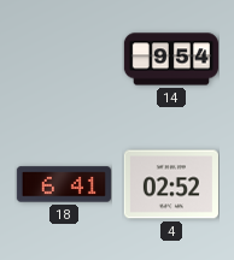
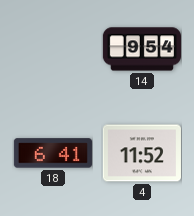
4: 02:52 -> 11:52
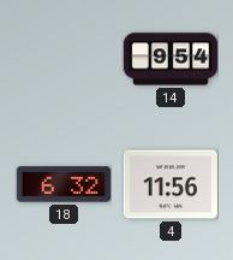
18: 6:41 -> 6:32
4: 11:52 -> 11:56
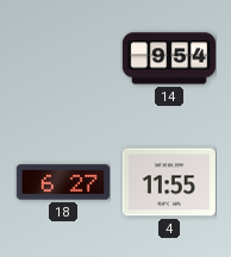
18: 6:32 -> 6:27
4: 11:56 -> 11:55
